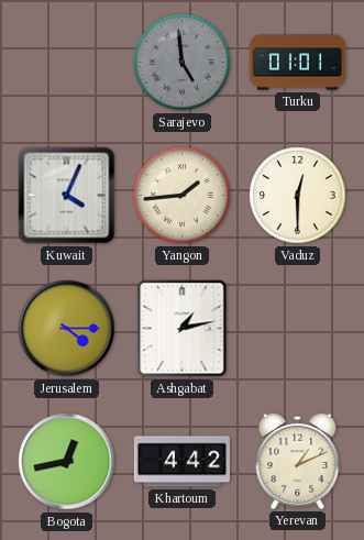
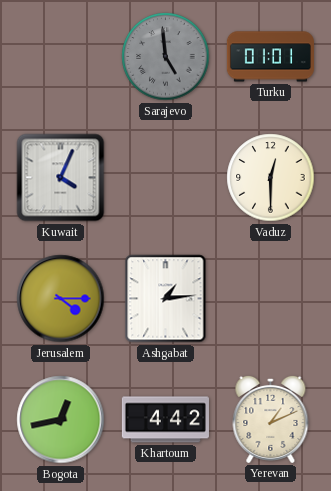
Yangon: 1:44 -> none
Ashgabat: 1:13 -> 1:14
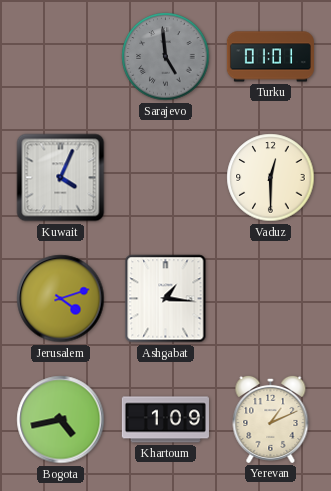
Jerusalem: 4:15 -> 4:12
Ashgabat: 1:14 -> 1:16
Bogota: 12:43 -> 4:43
Khartoum: 4:42 -> 1:09
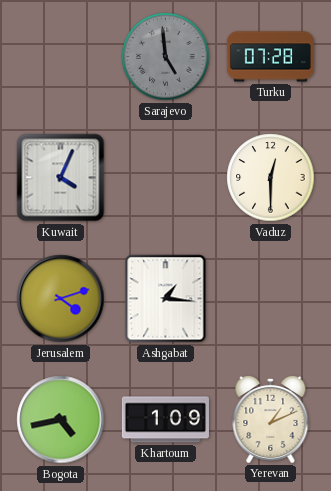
Turku: 01:01 -> 07:28
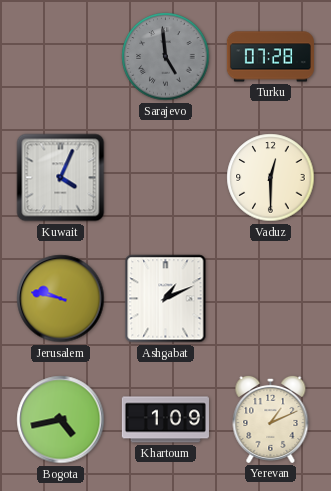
Jerusalem: 4:12 -> 9:47
Ashgabat: 1:16 -> 1:11
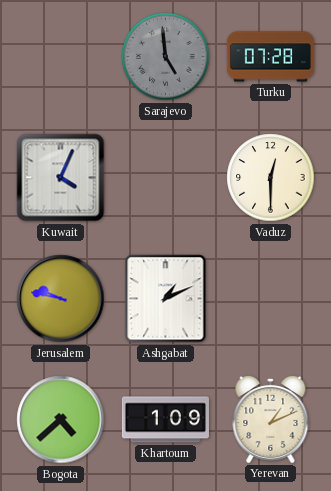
Bogota: 4:43 -> 4:38
